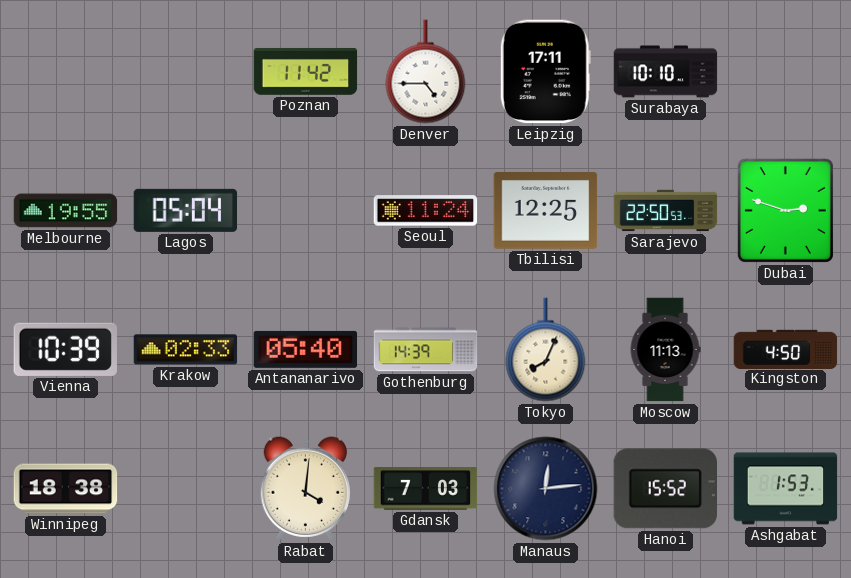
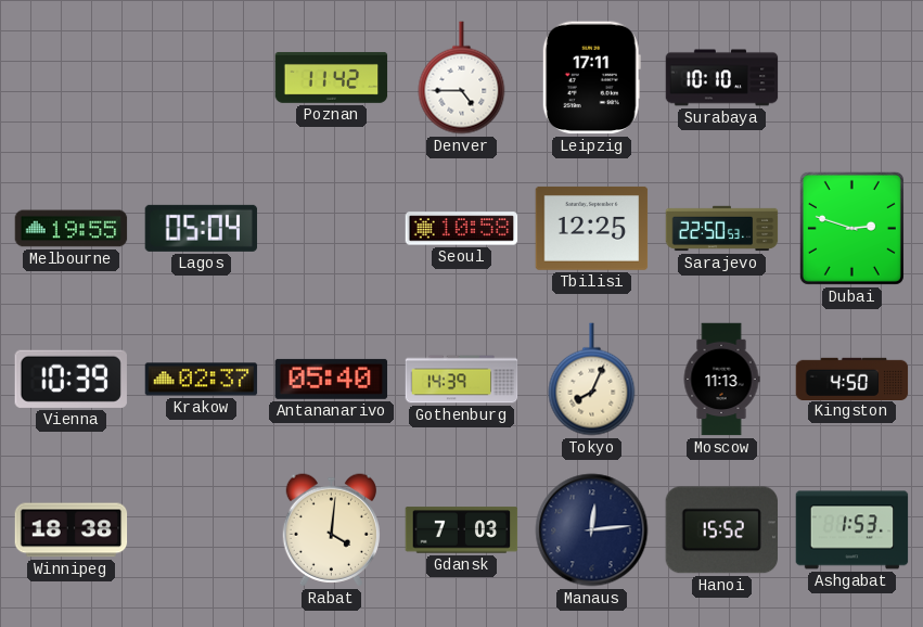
Seoul: 11:24 -> 10:58
Krakow: 02:33 -> 02:37
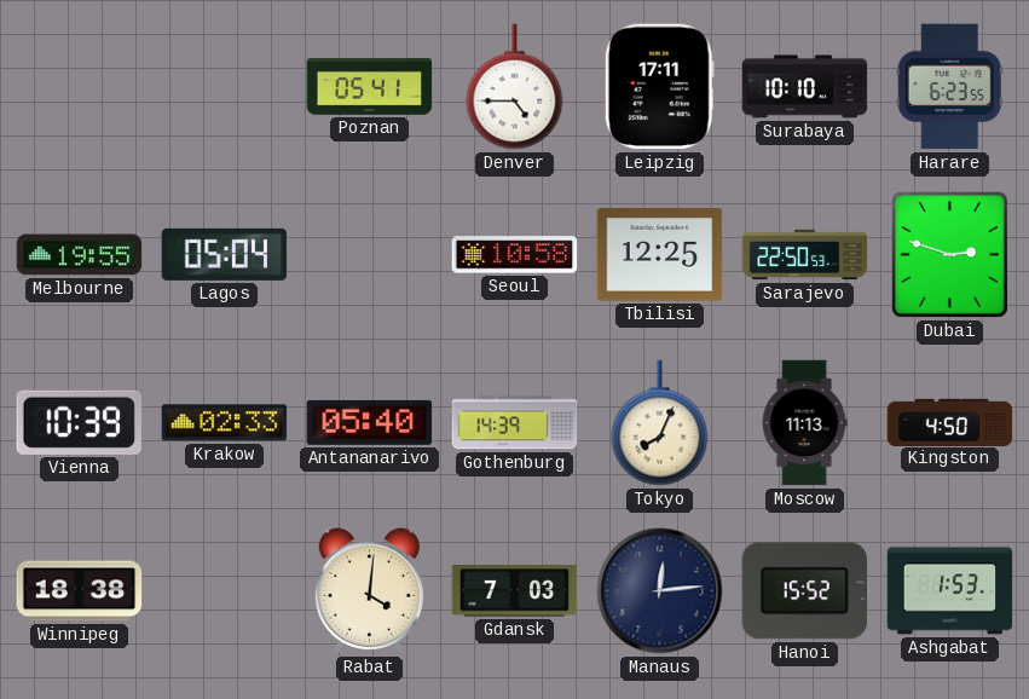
Poznan: 11:42 -> 05:41
Harare: none -> 6:23
Krakow: 02:37 -> 02:33
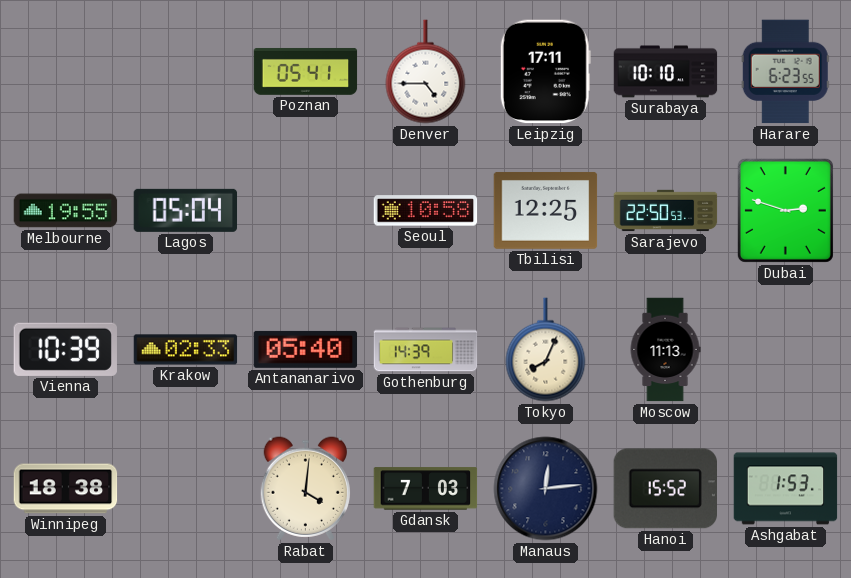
Kingston: 4:50 -> none
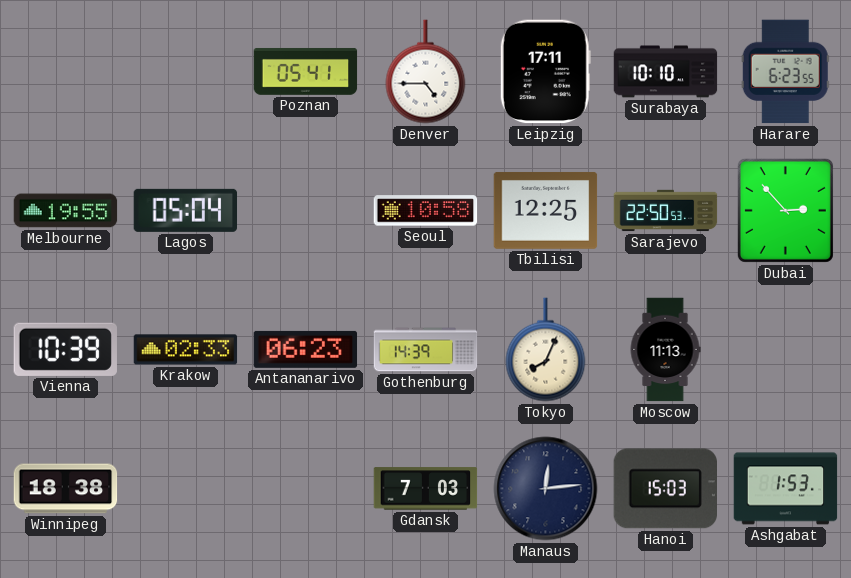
Dubai: 2:48 -> 2:53
Antananarivo: 05:40 -> 06:23
Rabat: 4:01 -> none
Hanoi: 15:52 -> 15:03
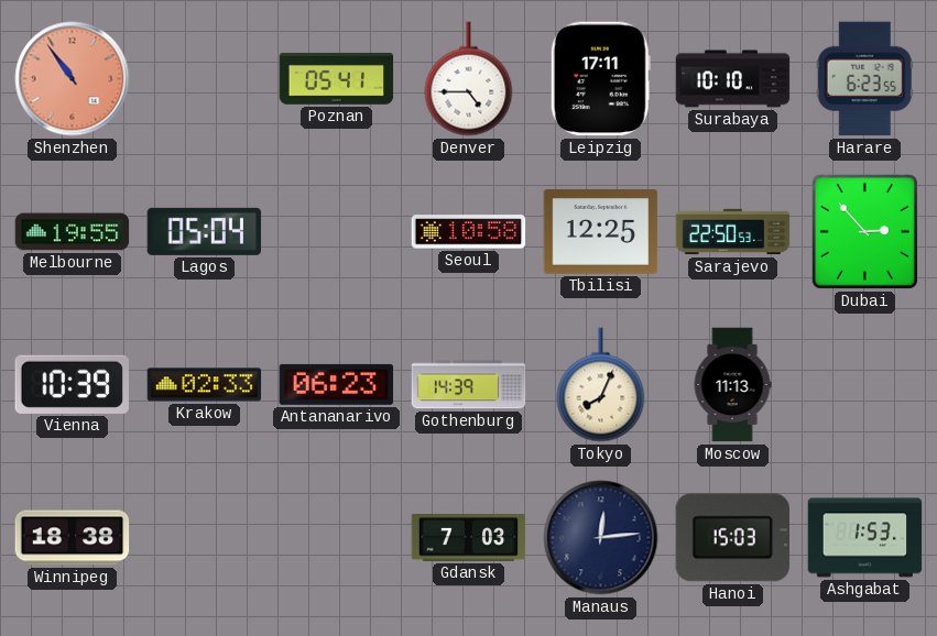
Shenzhen: none -> 10:54
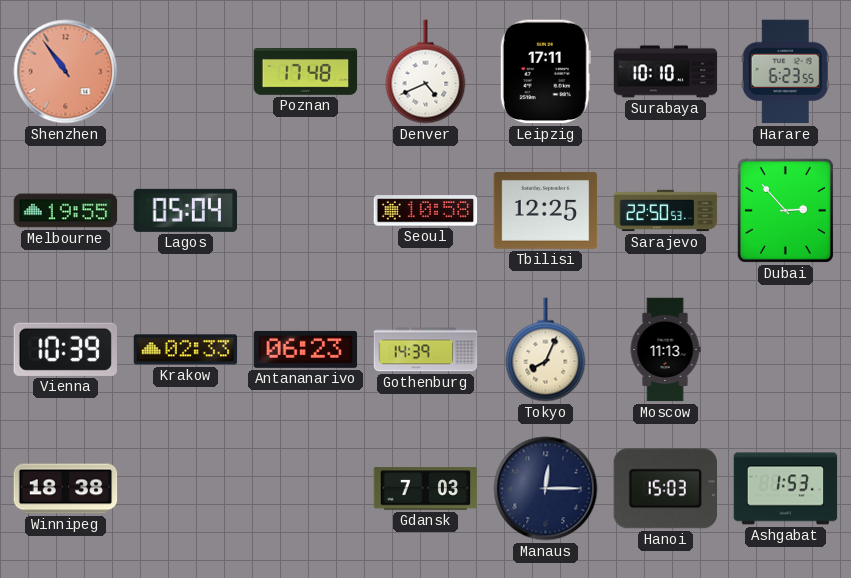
Poznan: 05:41 -> 17:48
Denver: 4:45 -> 4:41
Manaus: 12:14 -> 12:15
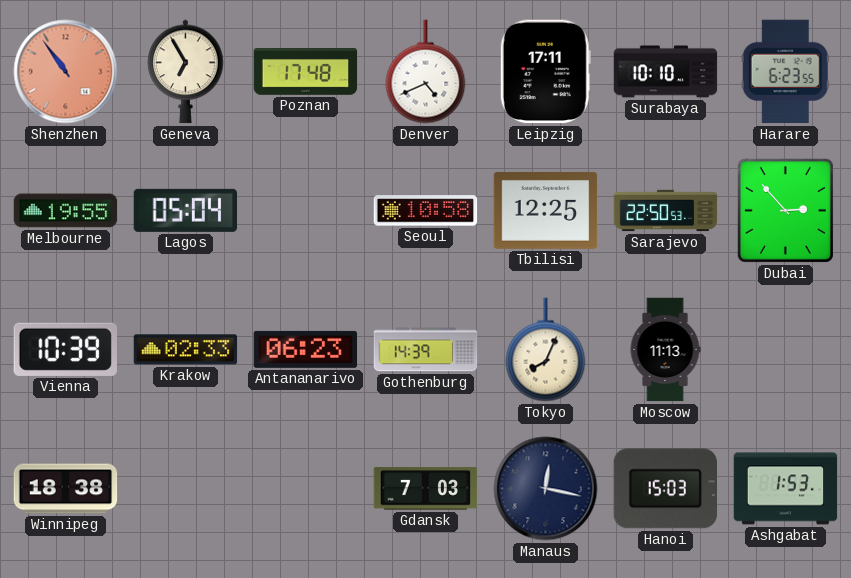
Geneva: none -> 6:55
Manaus: 12:15 -> 12:17
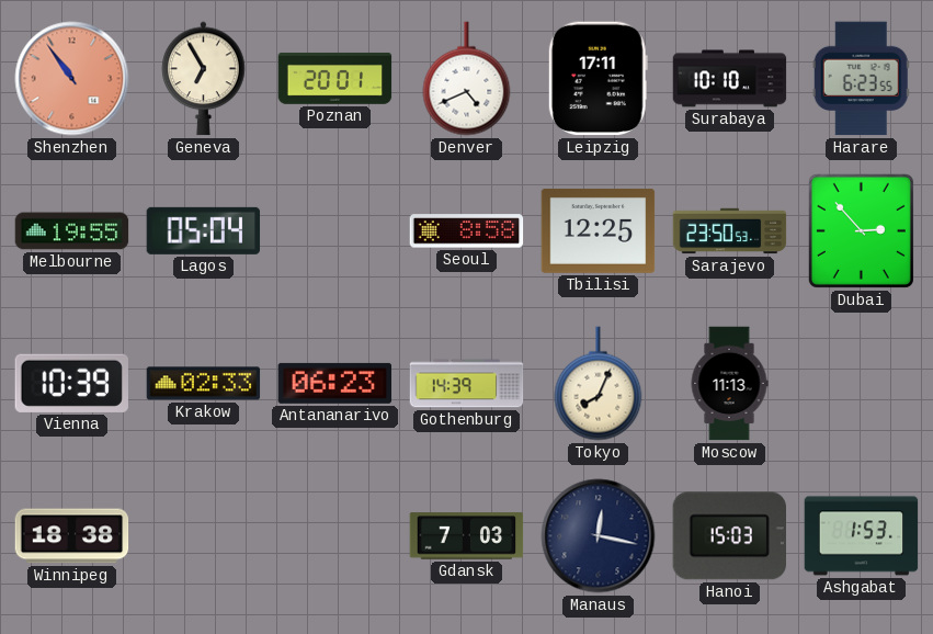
Poznan: 17:48 -> 20:01
Seoul: 10:58 -> 8:58
Sarajevo: 22:50 -> 23:50
